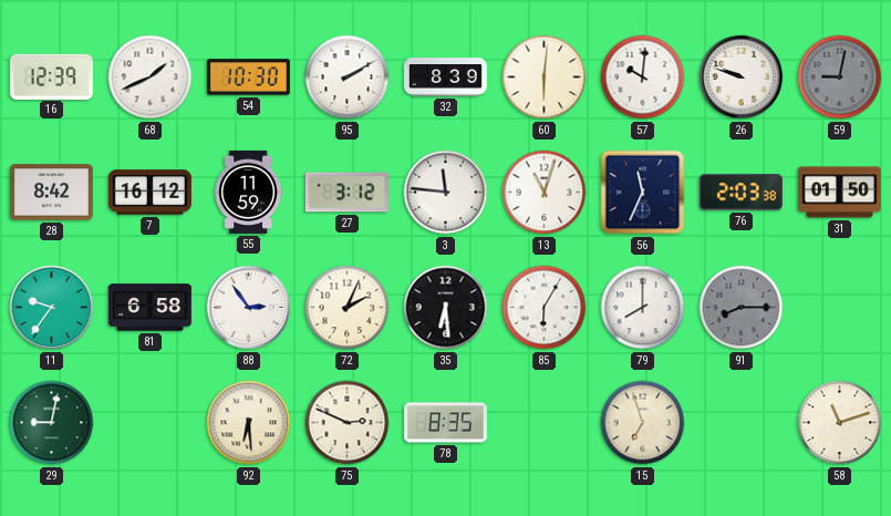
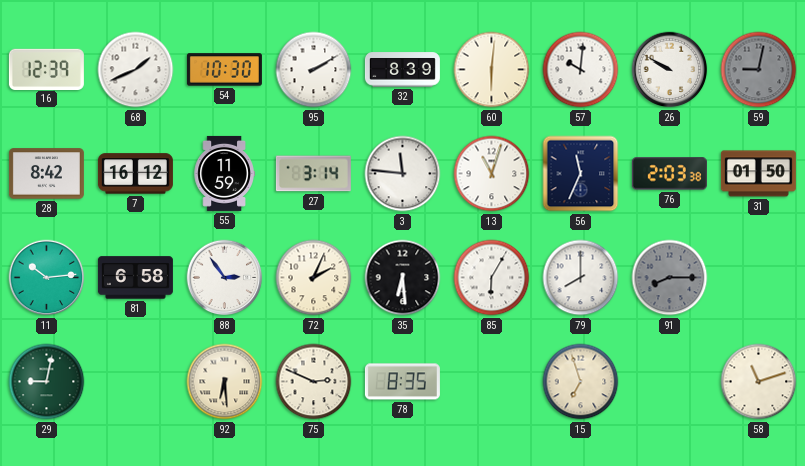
26: 9:48 -> 9:50
27: 3:12 -> 3:14
11: 9:36 -> 10:14
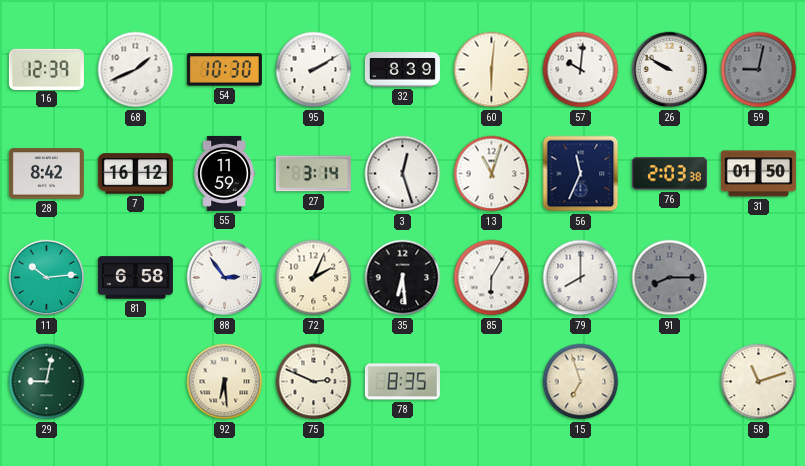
3: 11:46 -> 12:27
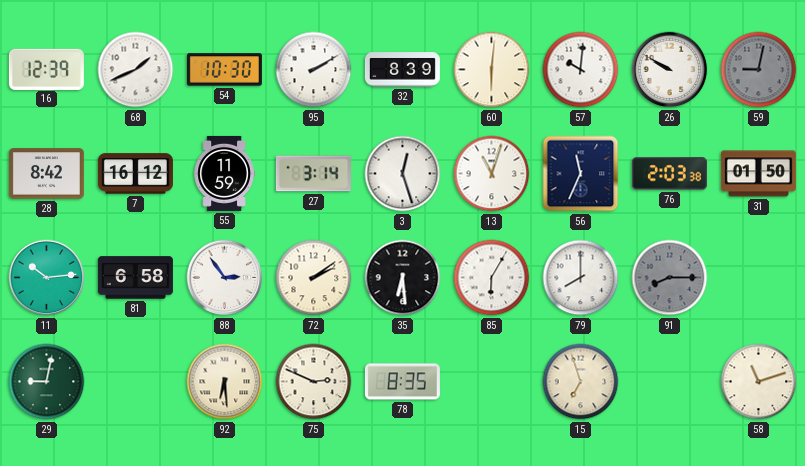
72: 2:04 -> 2:09
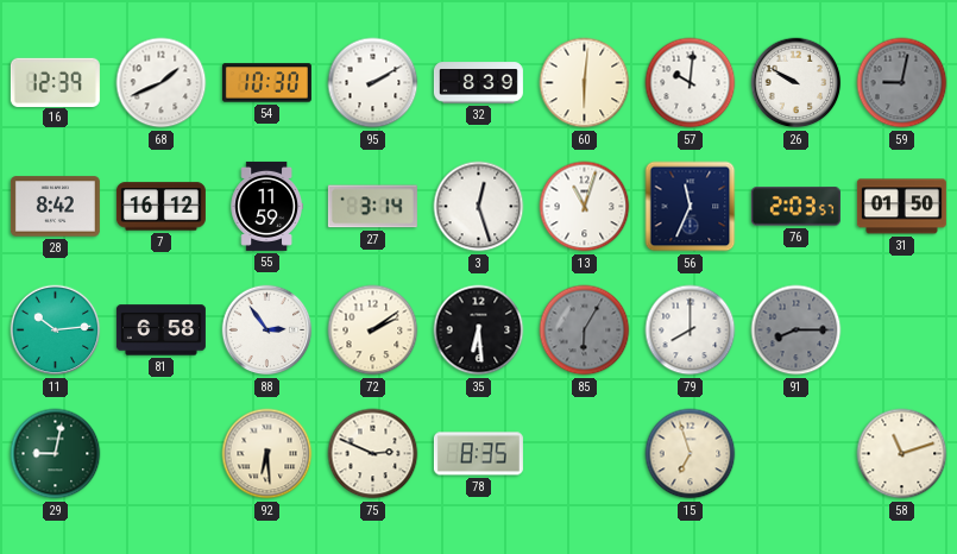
76: 2:03:38 -> 2:03:57
85 dial: white -> grey
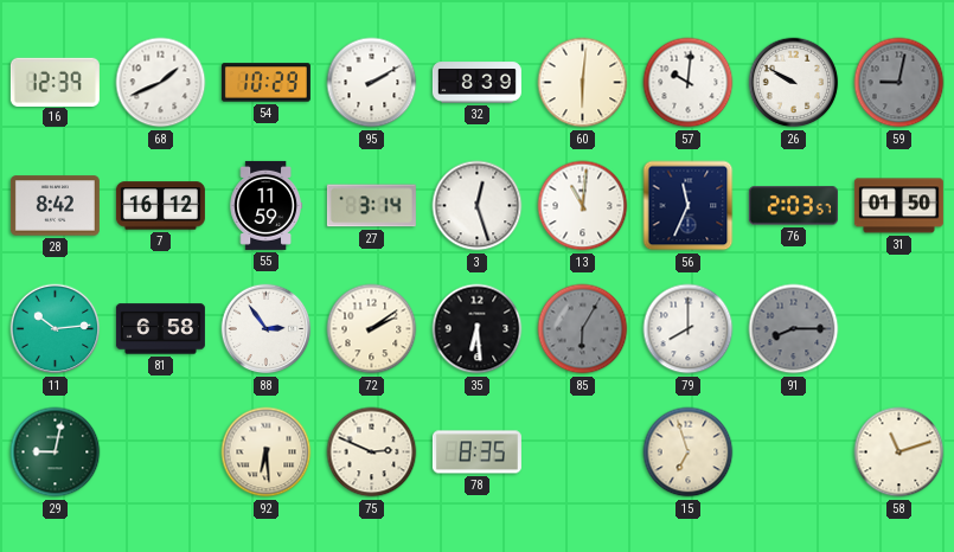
54: 10:30 -> 10:29
13: 11:03 -> 11:01
